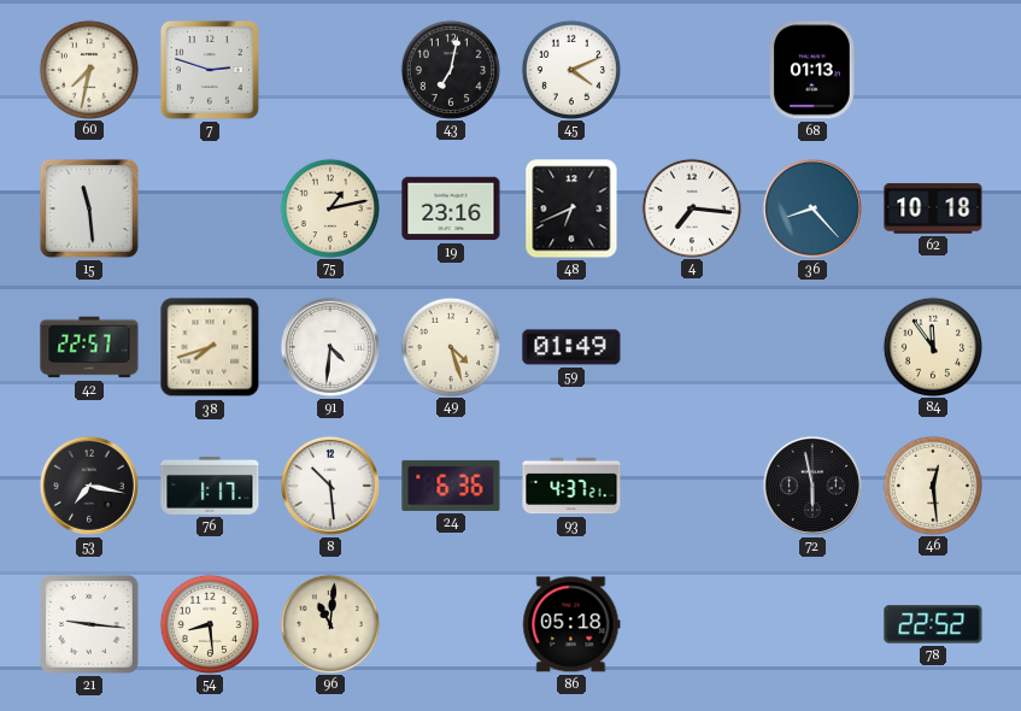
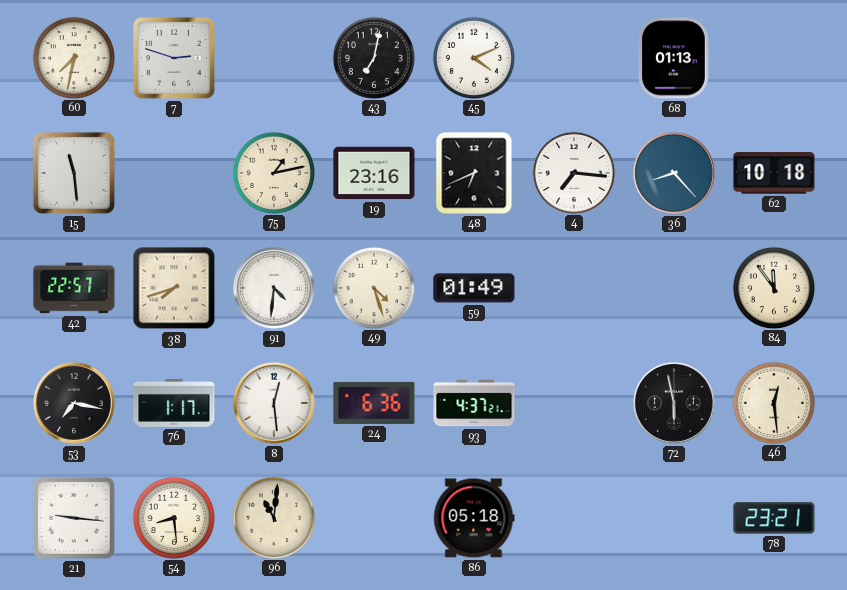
8: 10:29 -> 12:29
78: 22:52 -> 23:21
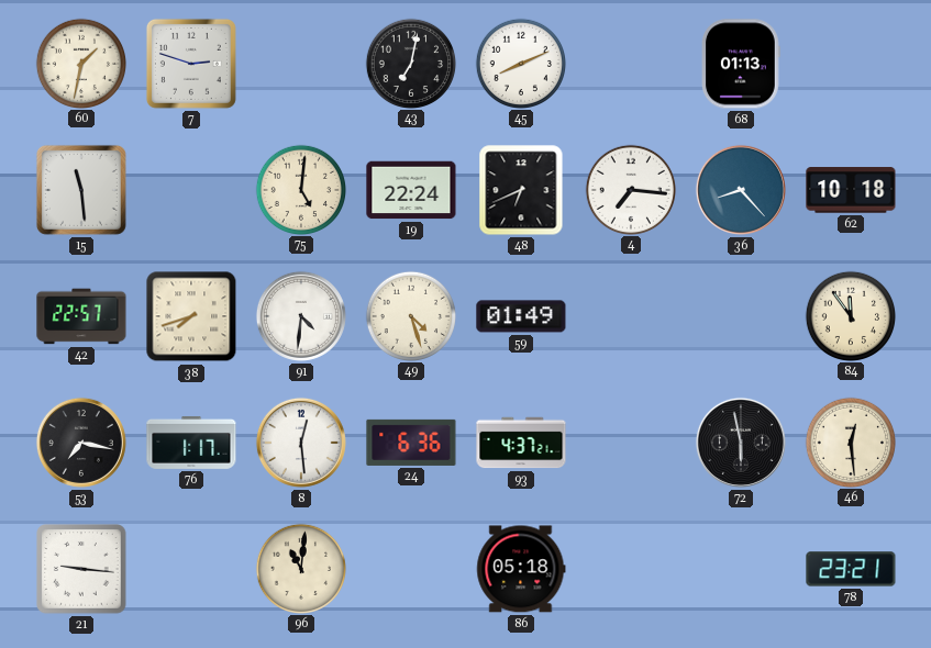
60: 7:32 -> 1:32
45: 4:11 -> 8:11
75: 1:13 -> 5:01
19: 23:16 -> 22:24
54: 8:29 -> none
